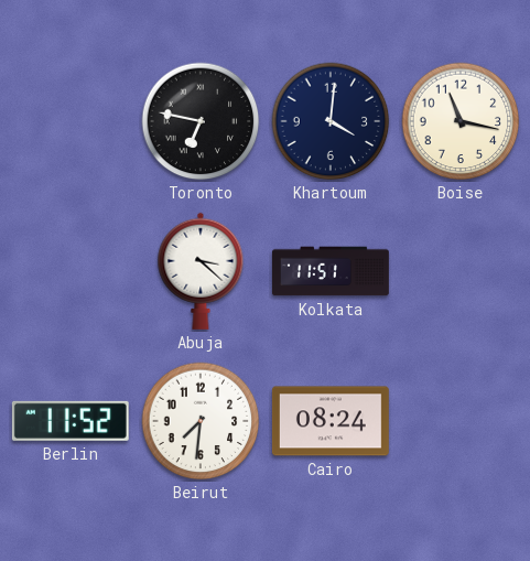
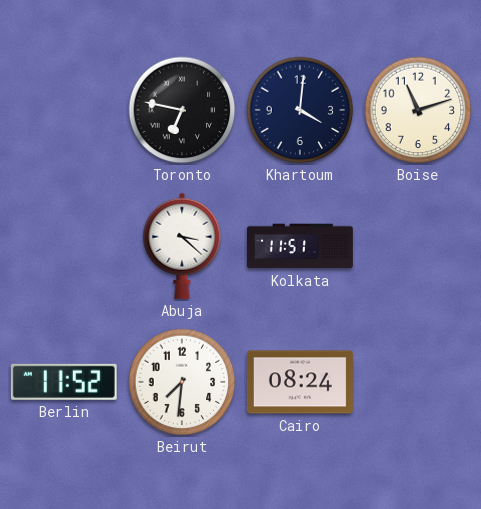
Boise: 11:17 -> 11:12
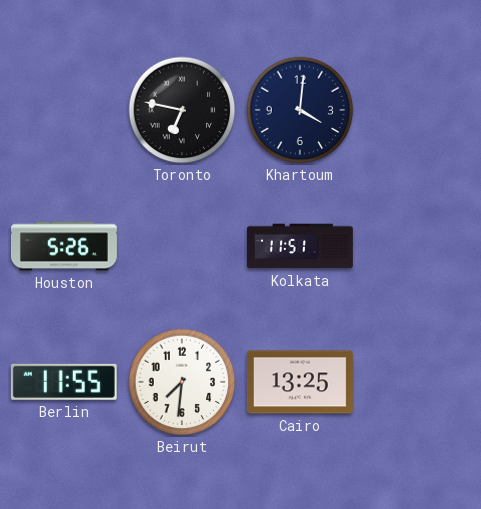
Boise: 11:12 -> none
Houston: none -> 5:26
Abuja: 3:22 -> none
Berlin: 11:52 -> 11:55
Cairo: 08:24 -> 13:25
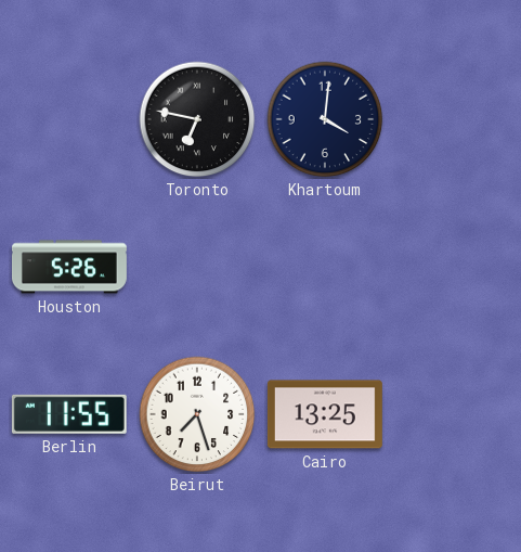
Kolkata: 11:51 -> none
Beirut: 7:31 -> 7:27
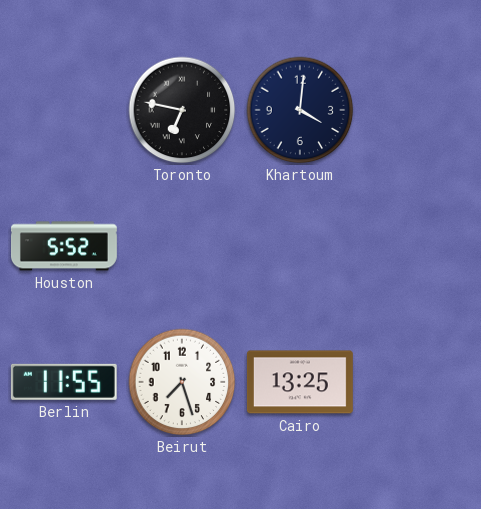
Houston: 5:26 -> 5:52
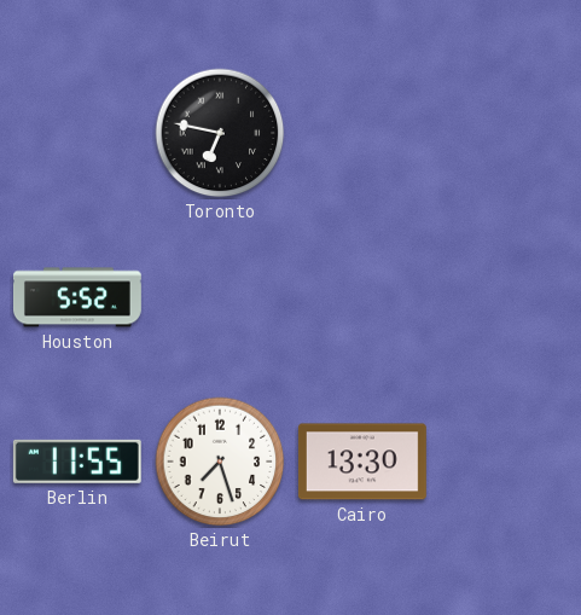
Khartoum: 4:01 -> none
Cairo: 13:25 -> 13:30
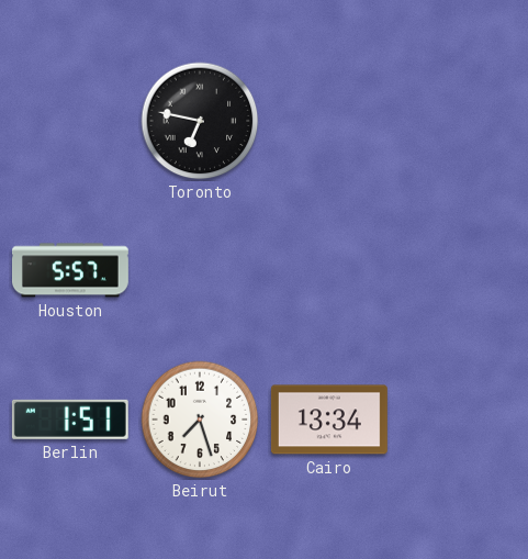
Houston: 5:52 -> 5:57
Berlin: 11:55 -> 1:51
Cairo: 13:30 -> 13:34
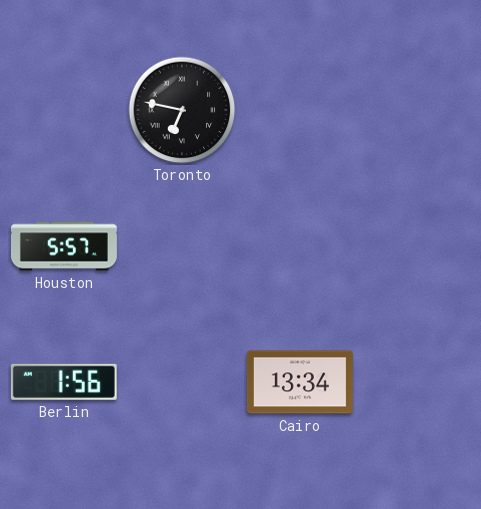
Berlin: 1:51 -> 1:56
Beirut: 7:27 -> none
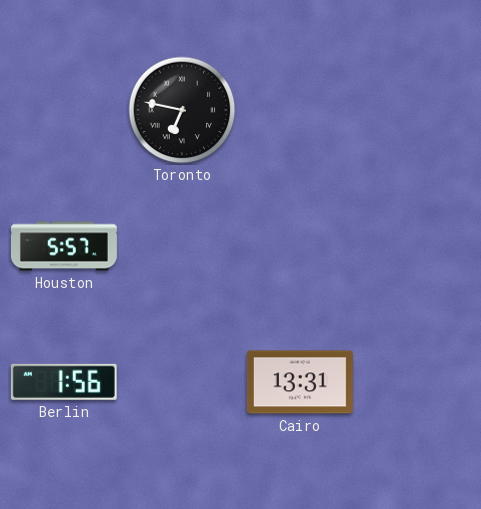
Cairo: 13:34 -> 13:31
